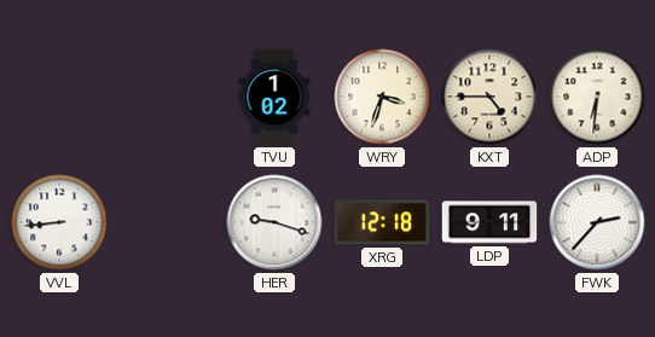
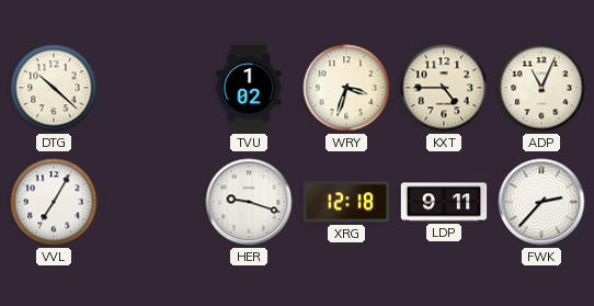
DTG: none -> 10:22
ADP: 6:31 -> 11:04
VVL: 8:44 -> 7:05
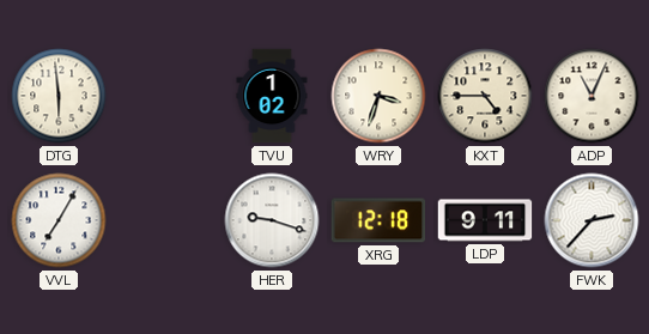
DTG: 10:22 -> 5:59
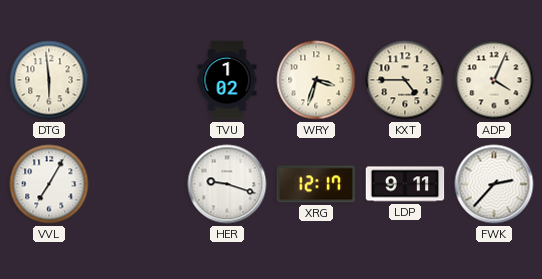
ADP: 11:04 -> 4:04
XRG: 12:18 -> 12:17
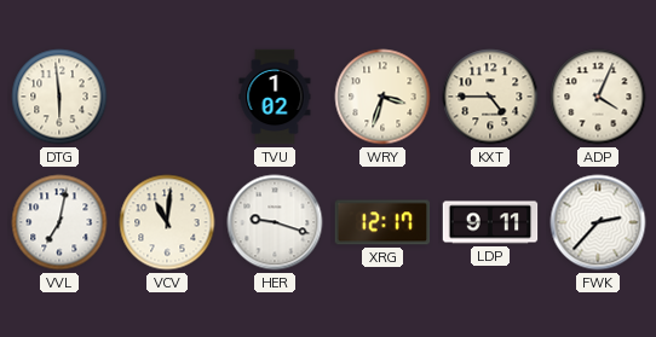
VVL: 7:05 -> 7:02
VCV: none -> 11:01
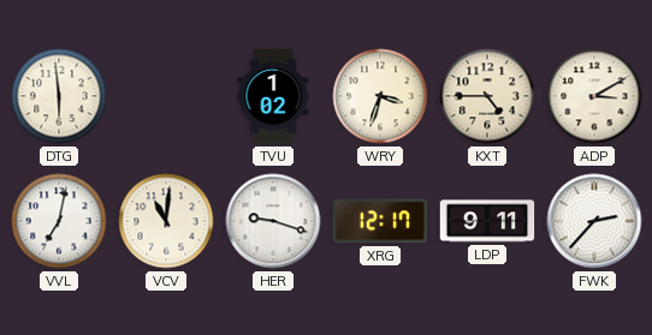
ADP: 4:04 -> 3:10
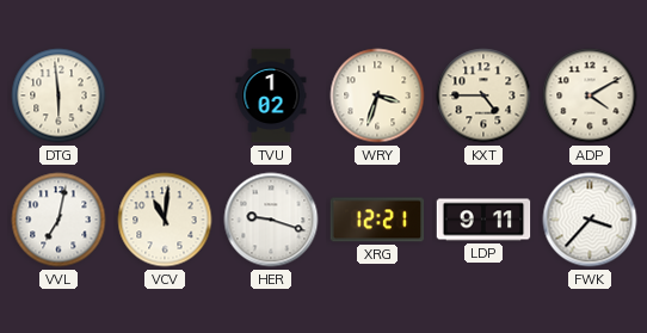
ADP: 3:10 -> 4:10
XRG: 12:17 -> 12:21
FWK: 2:37 -> 3:37
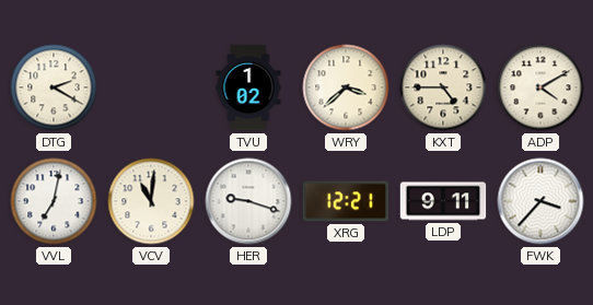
DTG: 5:59 -> 2:20
WRY: 3:33 -> 3:38
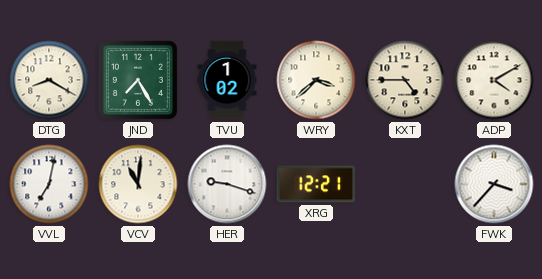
DTG: 2:20 -> 8:20
JND: none -> 7:25
LDP: 9:11 -> none
